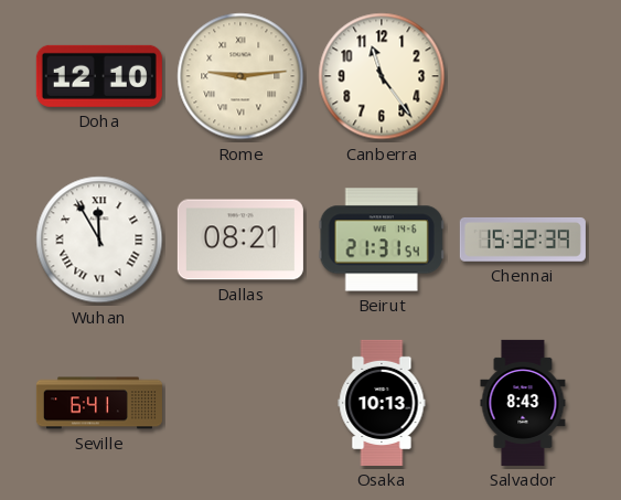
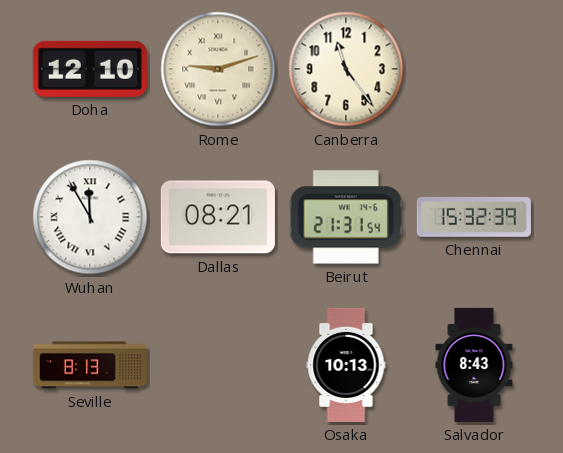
Rome: 9:14 -> 9:12
Seville: 6:41 -> 8:13
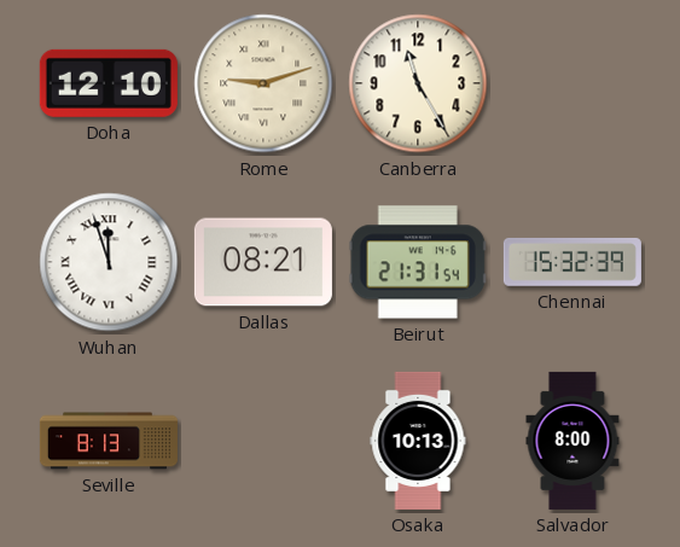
Canberra: 11:24 -> 11:25
Wuhan: 11:55 -> 11:57
Salvador: 8:43 -> 8:00
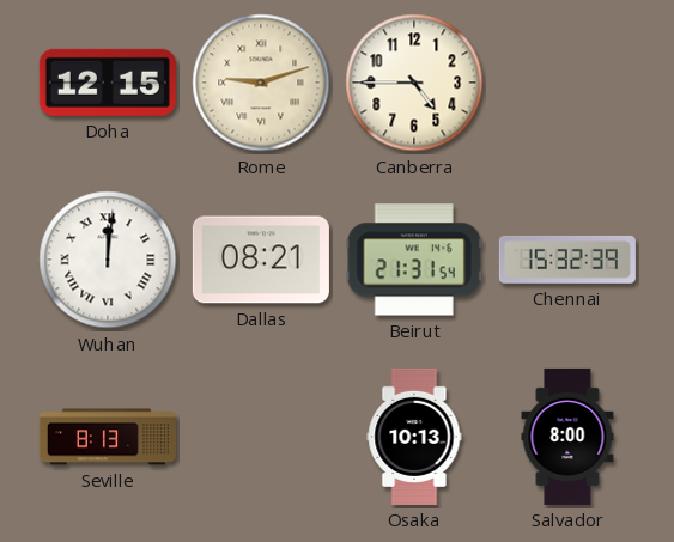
Doha: 12:10 -> 12:15
Canberra: 11:25 -> 4:45
Wuhan: 11:57 -> 12:01
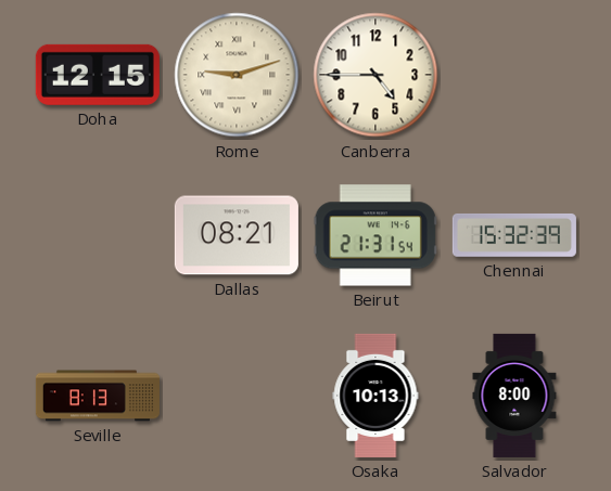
Wuhan: 12:01 -> none
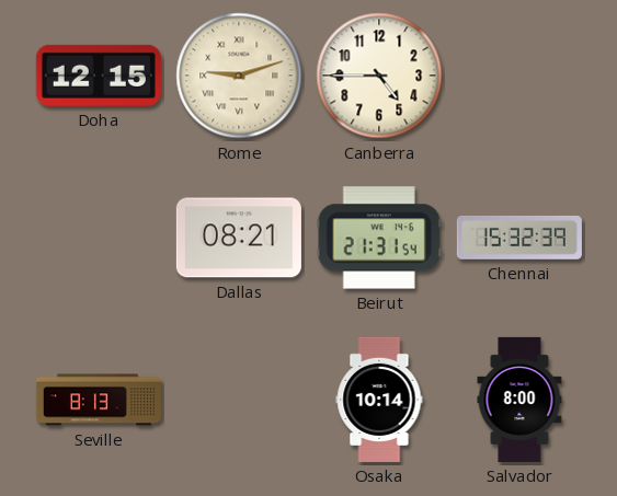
Osaka: 10:13 -> 10:14
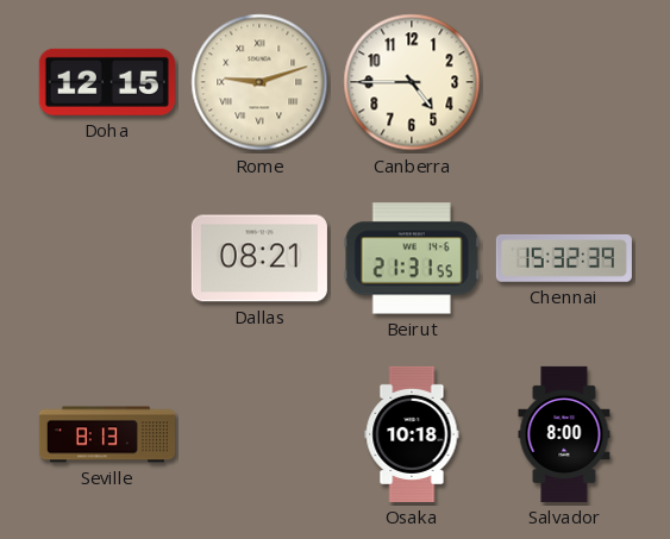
Beirut: 21:31:54 -> 21:31:55
Osaka: 10:14 -> 10:18
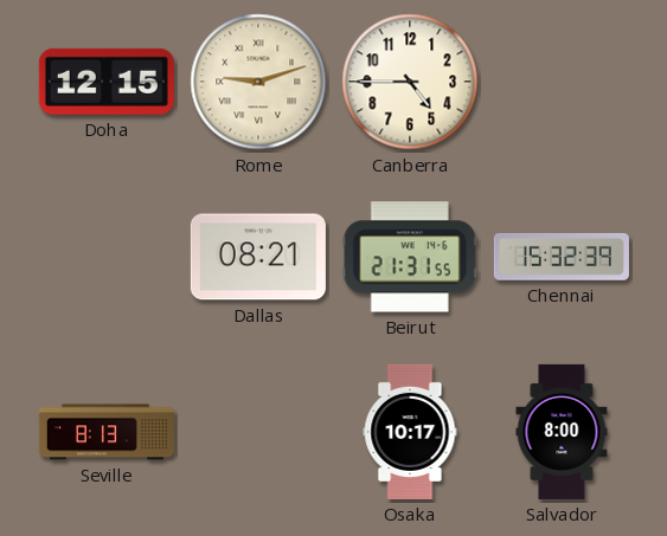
Osaka: 10:18 -> 10:17
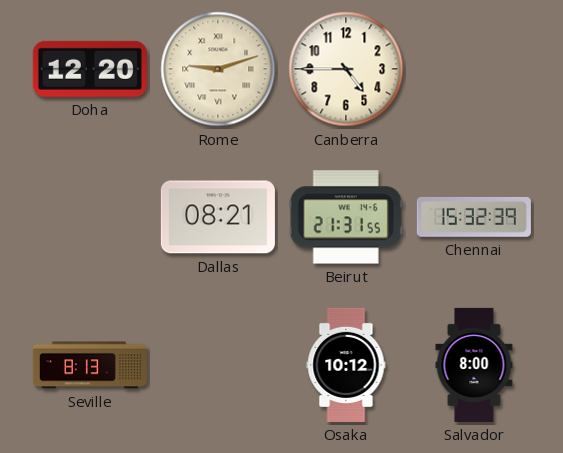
Doha: 12:15 -> 12:20
Osaka: 10:17 -> 10:12
